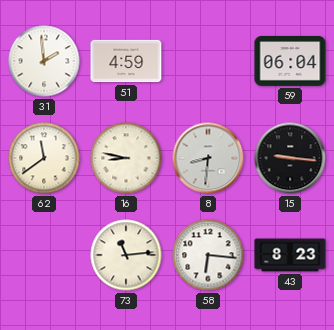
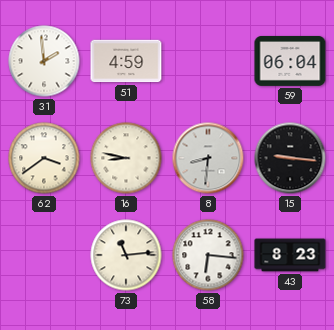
62: 11:39 -> 3:39
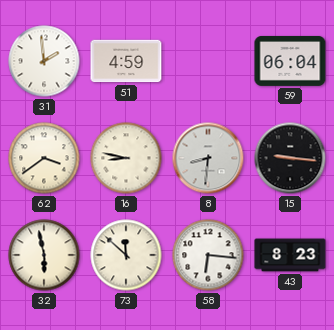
32: none -> 5:58
73: 11:14 -> 11:52
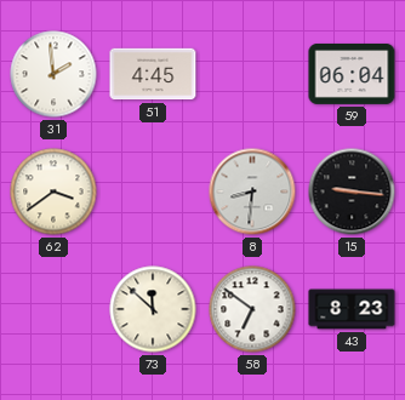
51: 4:59 -> 4:45
16: 8:47 -> none
32: 5:58 -> none
58: 6:16 -> 6:51
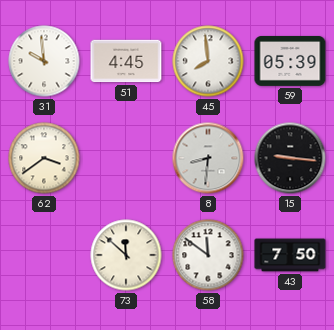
31: 1:59 -> 9:59
45: none -> 7:59
59: 06:04 -> 05:39
58: 6:51 -> 11:51
43: 8:23 -> 7:50
